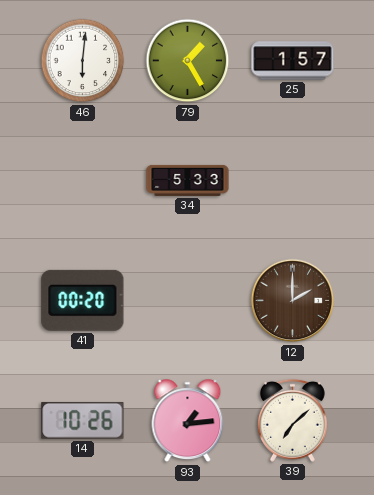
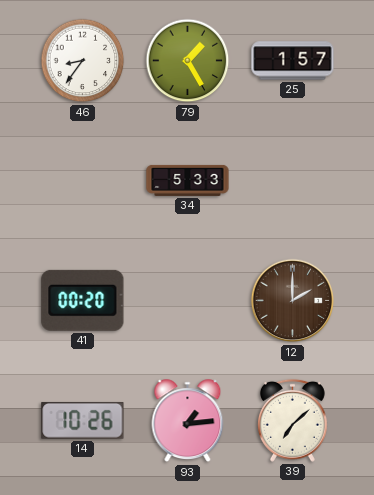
46: 6:01 -> 8:36
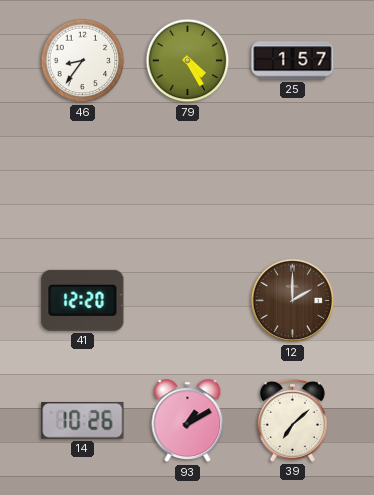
79: 1:25 -> 4:25
34: 5:33 -> none
41: 00:20 -> 12:20
93: 1:14 -> 1:10
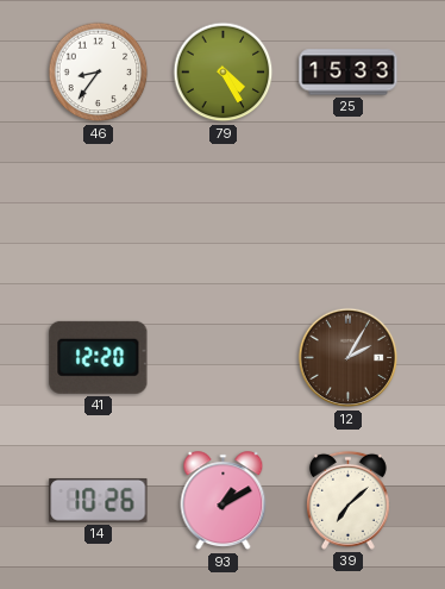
25: 1:57 -> 15:33
12: 2:00 -> 2:05
